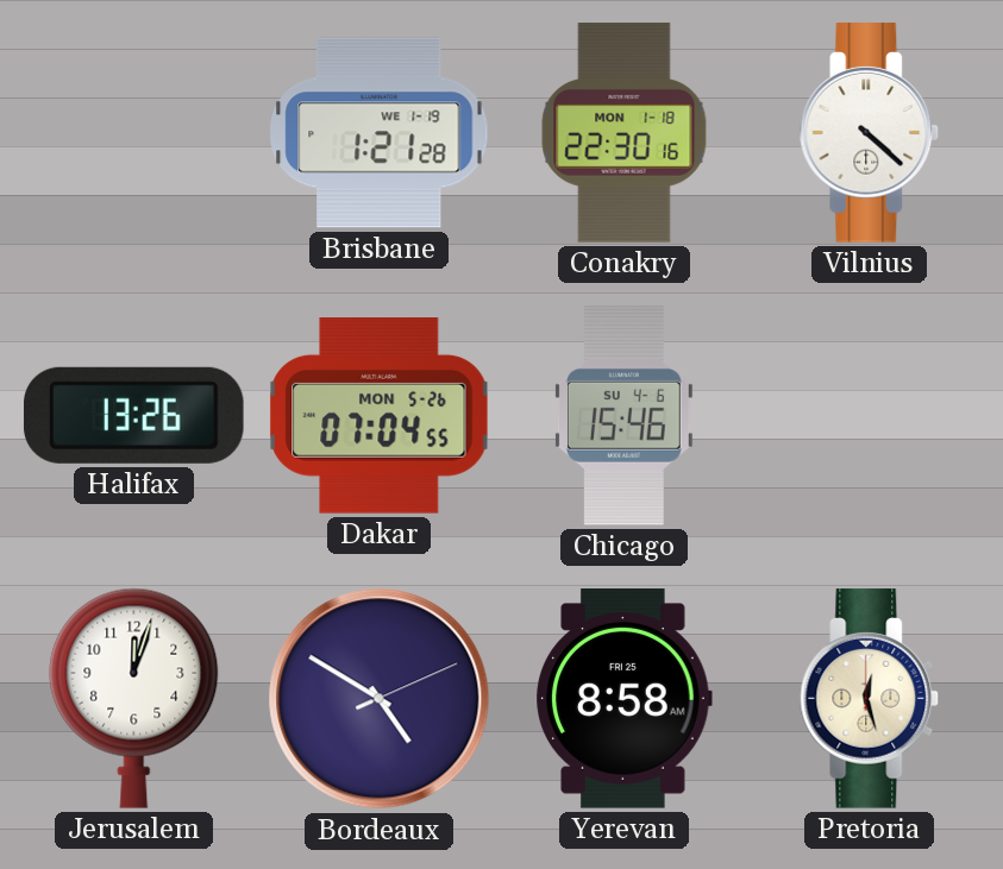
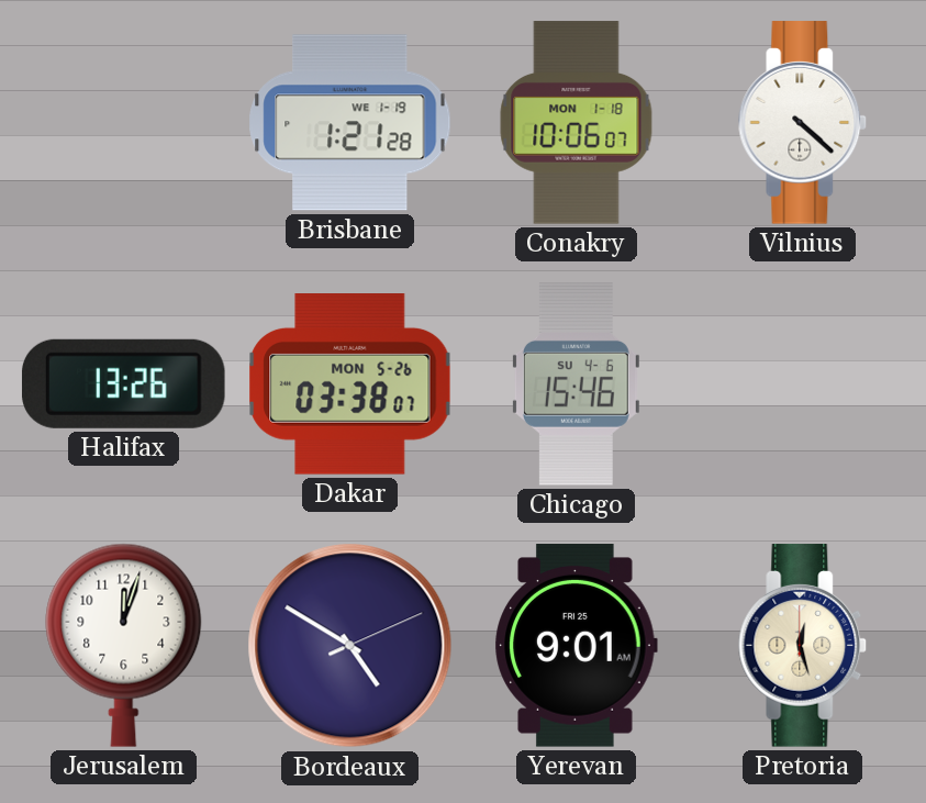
Conakry: 22:30 -> 10:06
Dakar: 07:04 -> 03:38
Yerevan: 8:58 -> 9:01
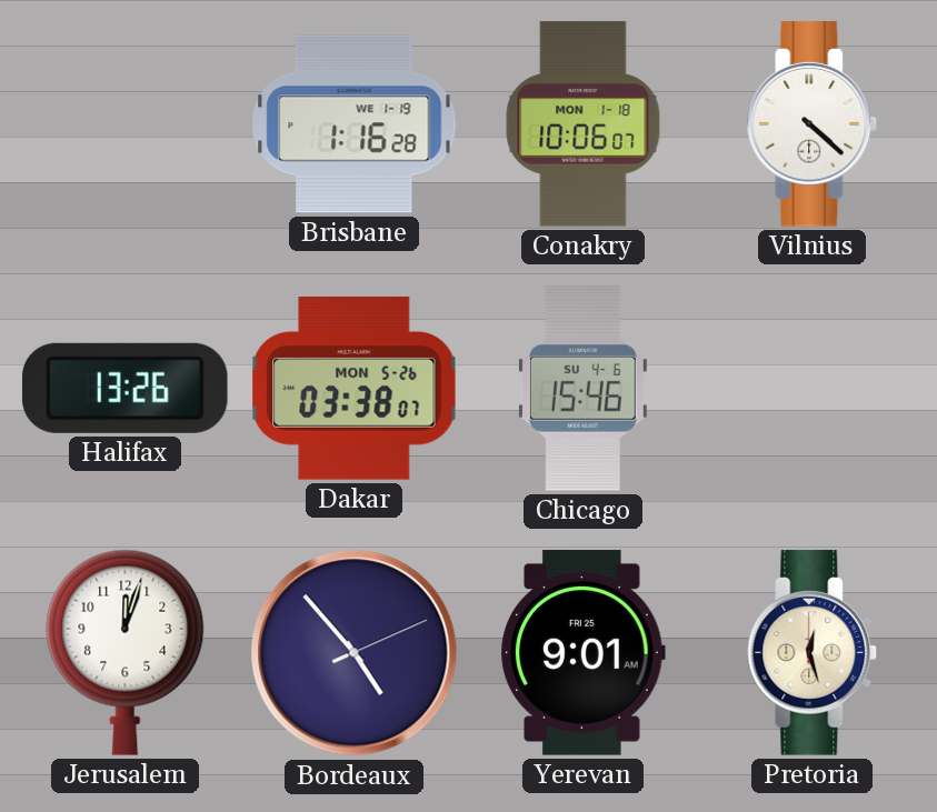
Brisbane: 1:21 -> 1:16
Bordeaux: 4:50 -> 4:53
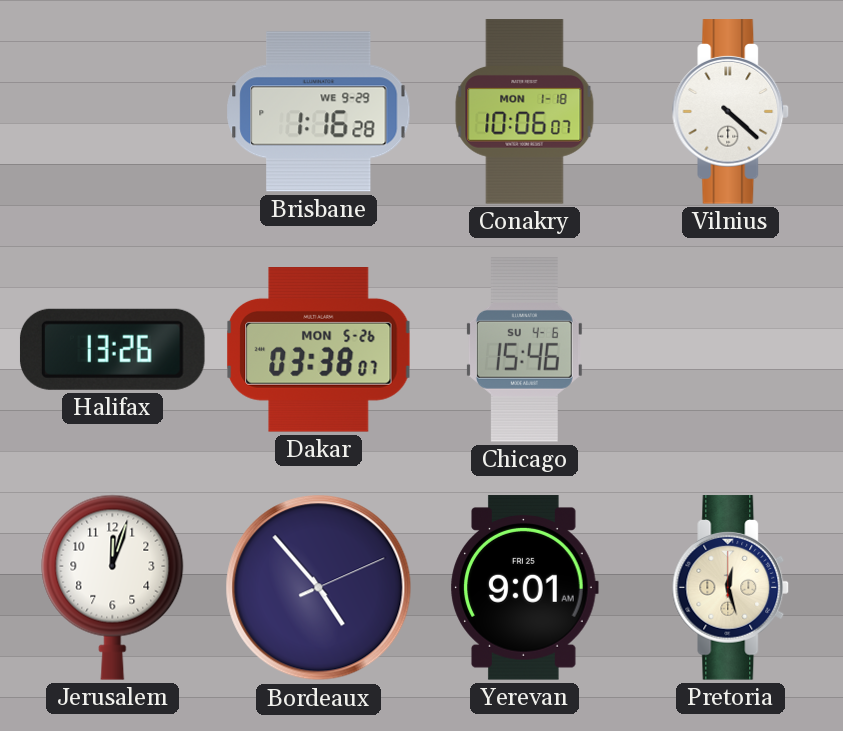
Brisbane date: WE 1-19 -> WE 9-29
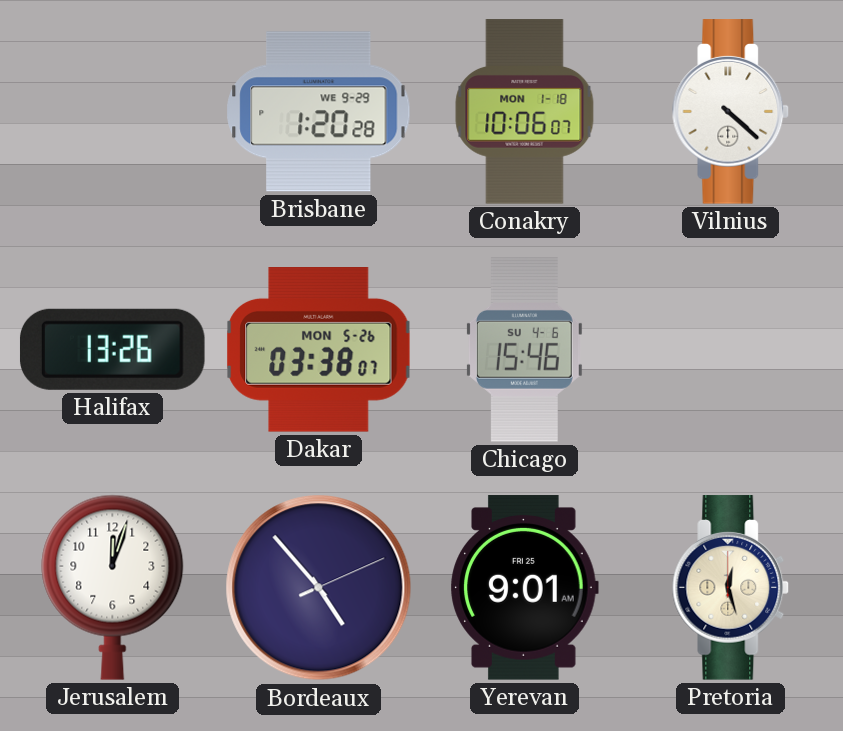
Brisbane: 1:16 -> 1:20
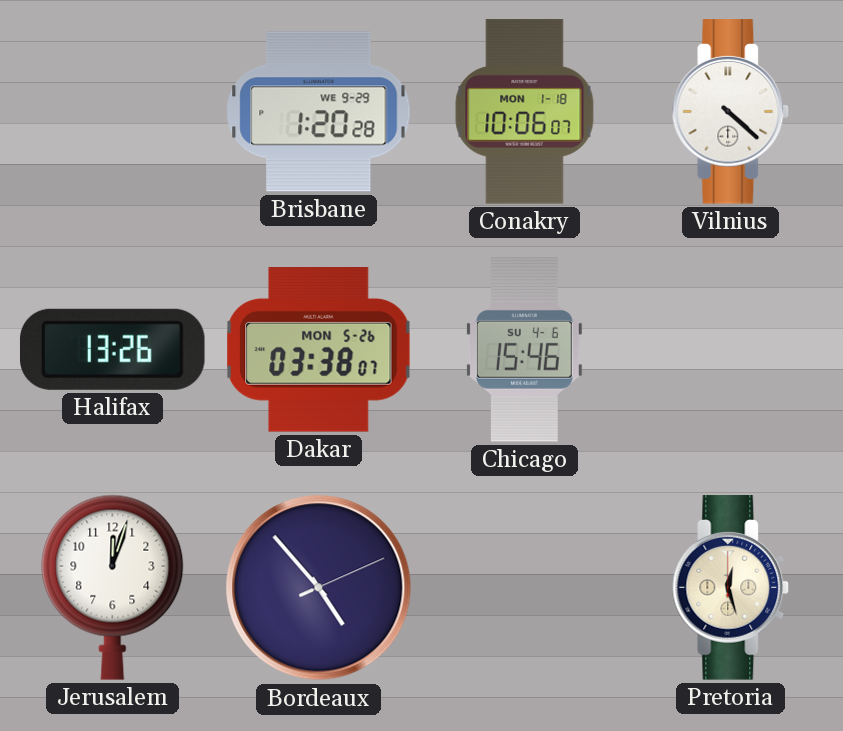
Yerevan: 9:01 -> none
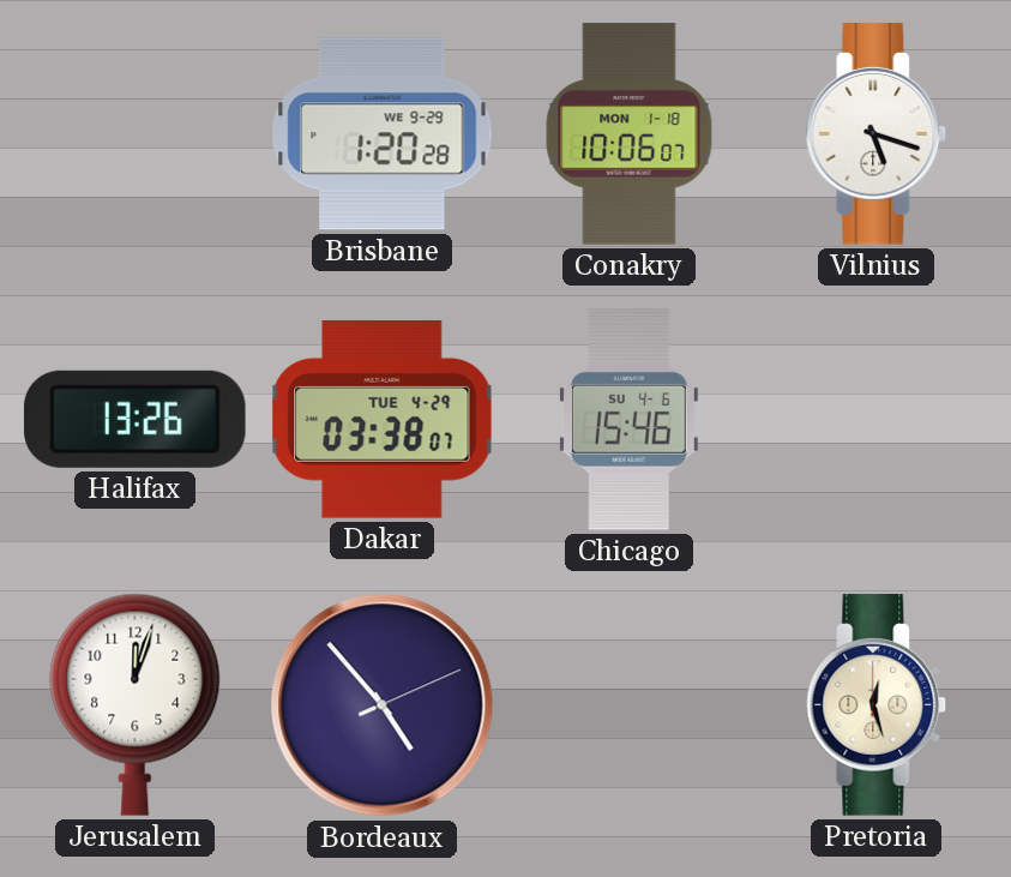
Vilnius: 4:22 -> 5:18
Dakar date: MON 5-26 -> TUE 4-29
